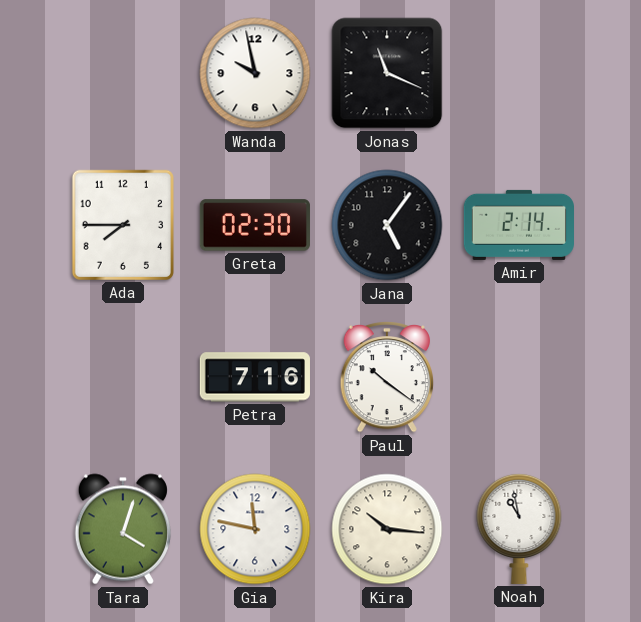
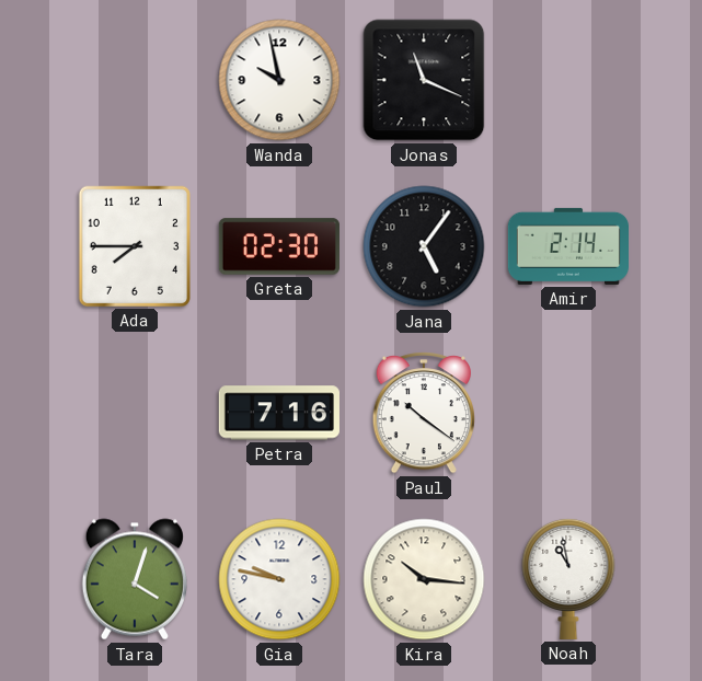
Gia: 11:47 -> 9:47
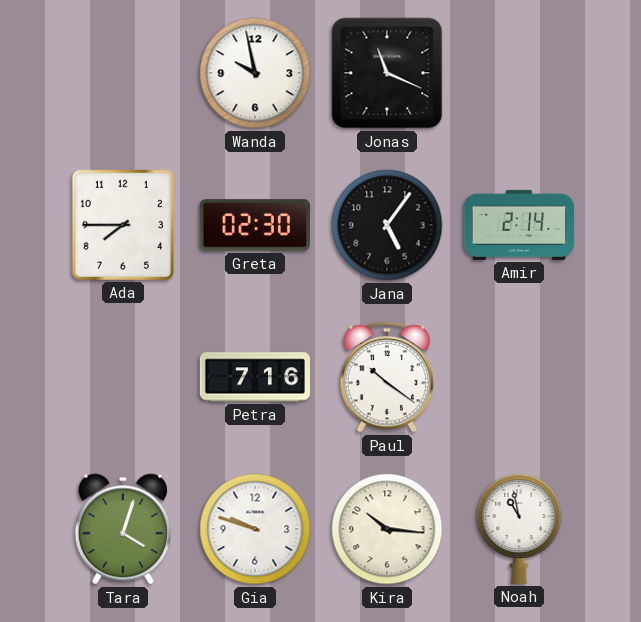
Gia: 9:47 -> 9:48
